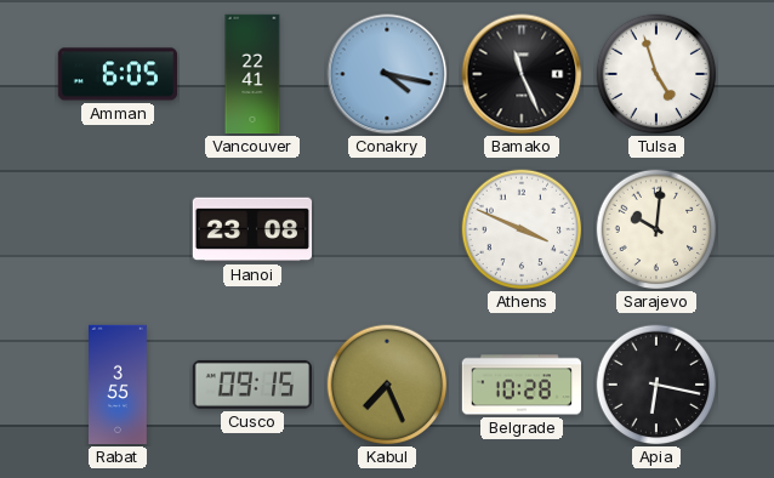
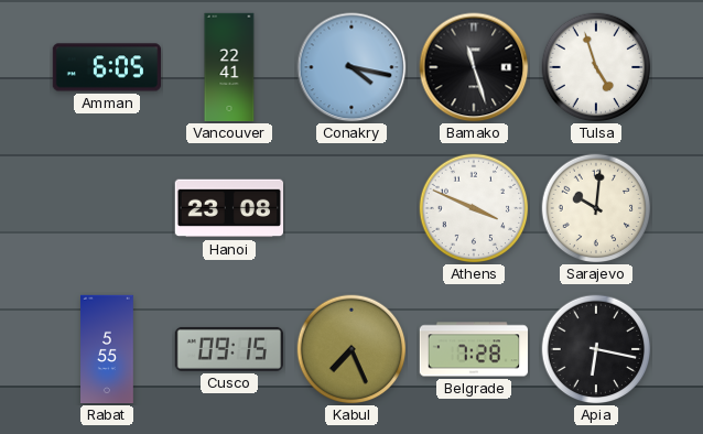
Bamako: 11:26 -> 11:27
Rabat: 3:55 -> 5:55
Belgrade: 10:28 -> 7:28
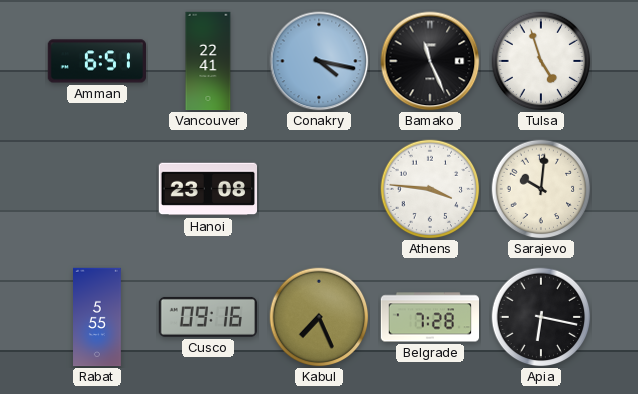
Amman: 6:05 -> 6:51
Bamako: 11:27 -> 11:26
Athens: 3:49 -> 3:46
Cusco: 09:15 -> 09:16
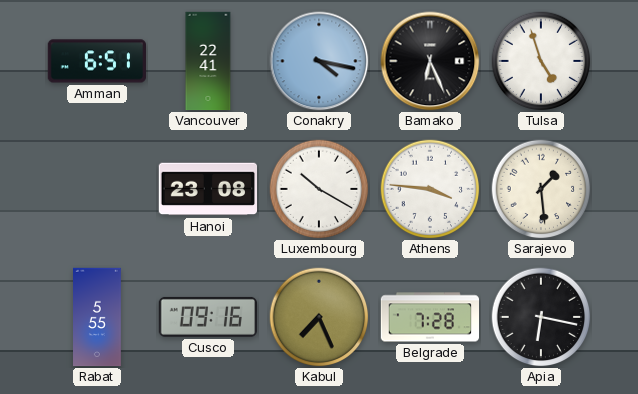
Bamako: 11:26 -> 6:26
Luxembourg: none -> 10:20
Sarajevo: 10:01 -> 1:29
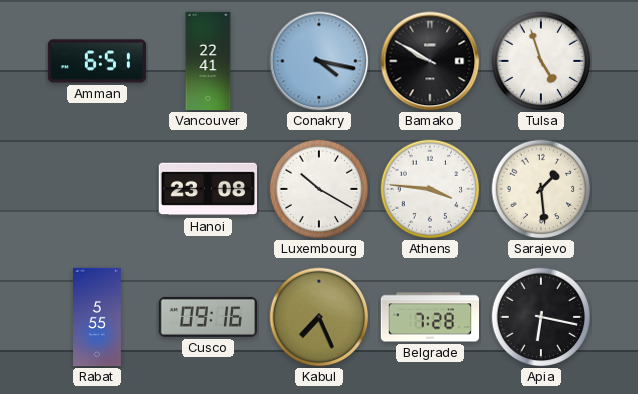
Bamako: 6:26 -> 9:50
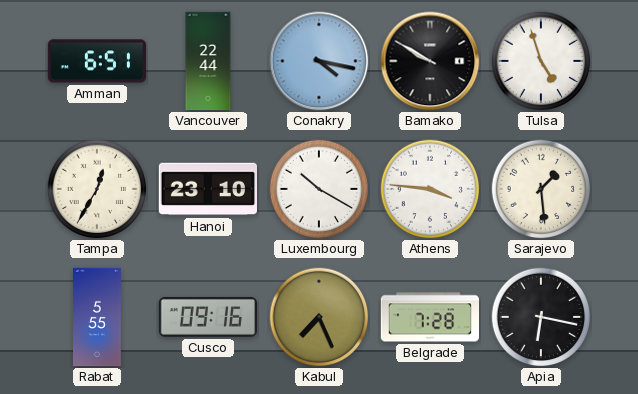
Vancouver: 22:41 -> 22:44
Tampa: none -> 12:35
Hanoi: 23:08 -> 23:10
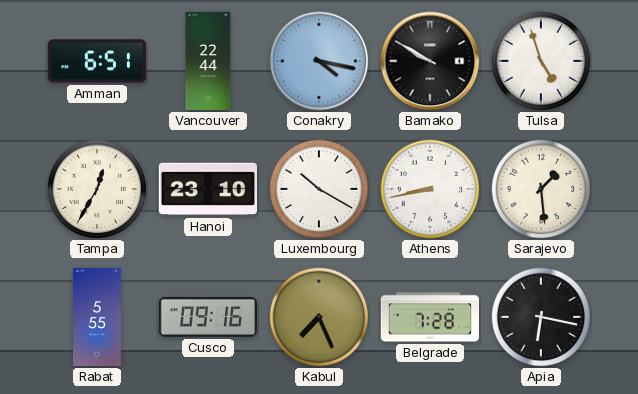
Athens: 3:46 -> 8:43
